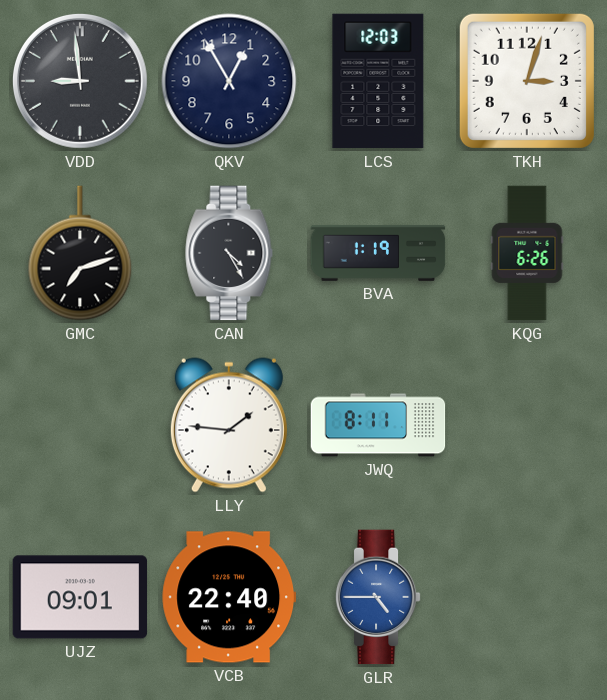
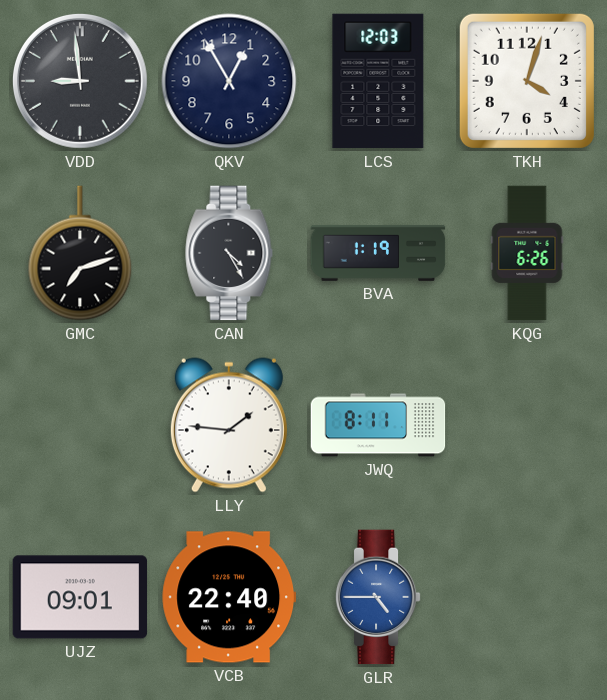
TKH: 3:03 -> 4:03
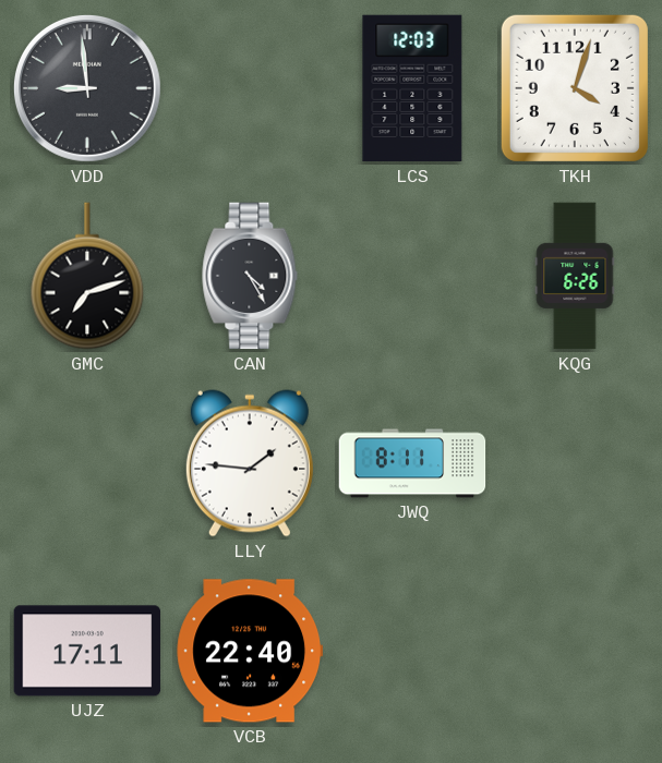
QKV: 12:55 -> none
BVA: 1:19 -> none
UJZ: 09:01 -> 17:11
GLR: 4:45 -> none
